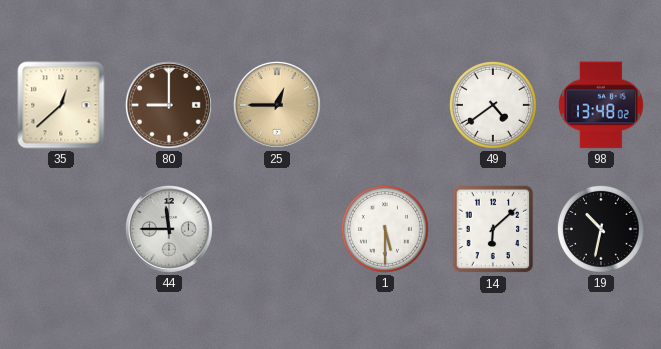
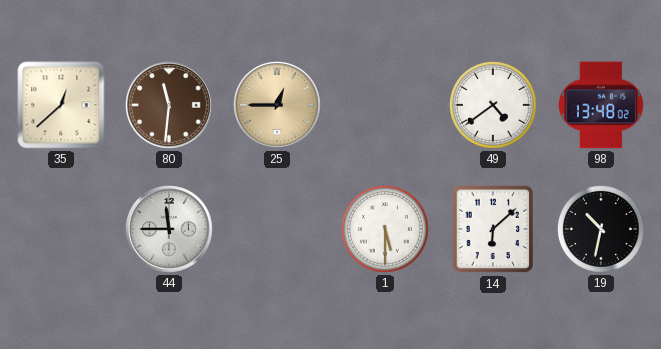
80: 9:00 -> 11:31
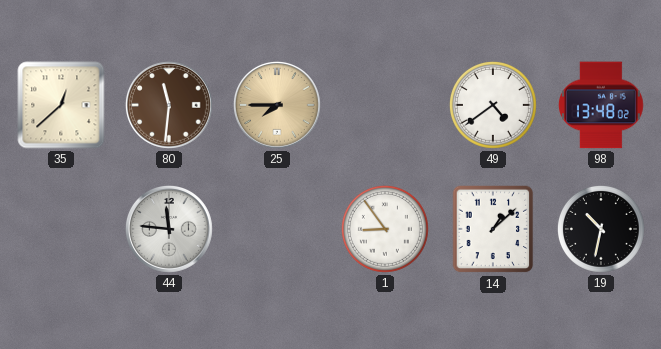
25: 12:45 -> 7:45
44: 11:45 -> 11:46
1: 5:30 -> 8:54
14: 6:08 -> 1:08
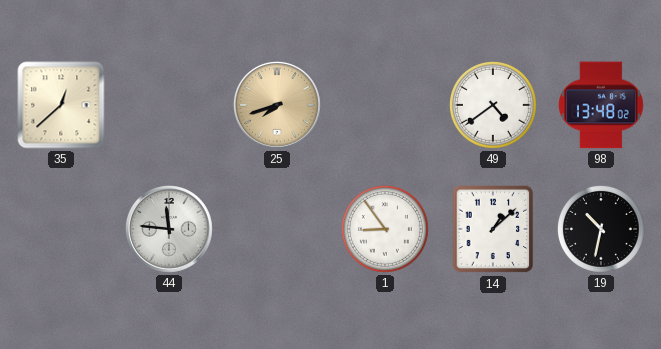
80: 11:31 -> none
25: 7:45 -> 7:42
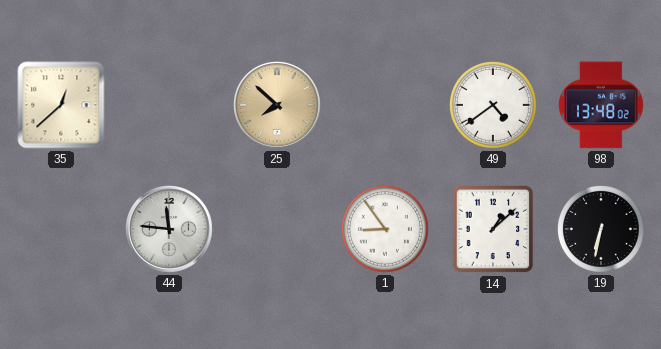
25: 7:42 -> 7:52
19: 10:32 -> 6:32
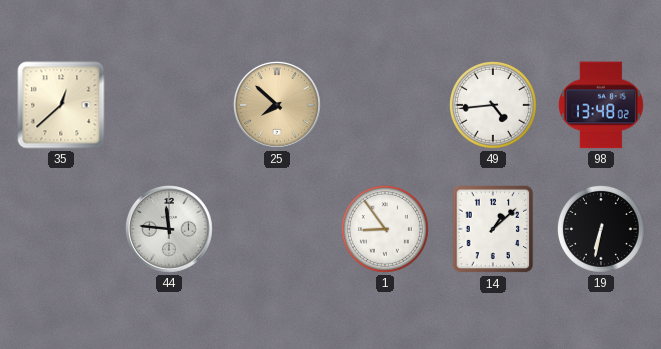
49: 4:39 -> 4:44
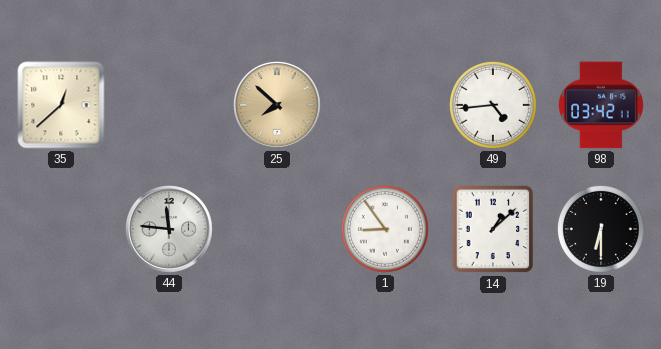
98: 13:48 -> 03:42
19: 6:32 -> 6:30
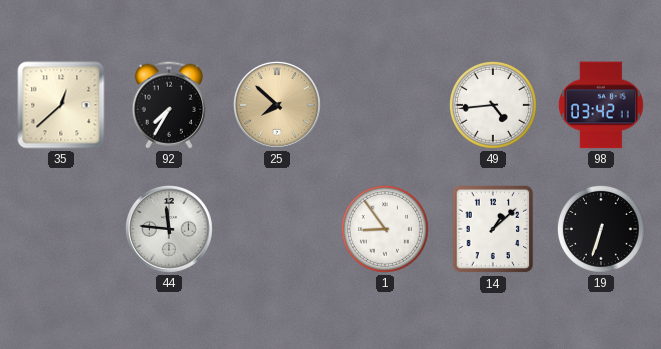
92: none -> 7:35
19: 6:30 -> 6:33
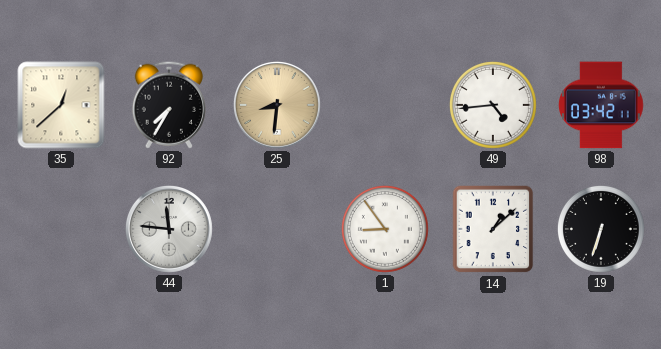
25: 7:52 -> 8:31
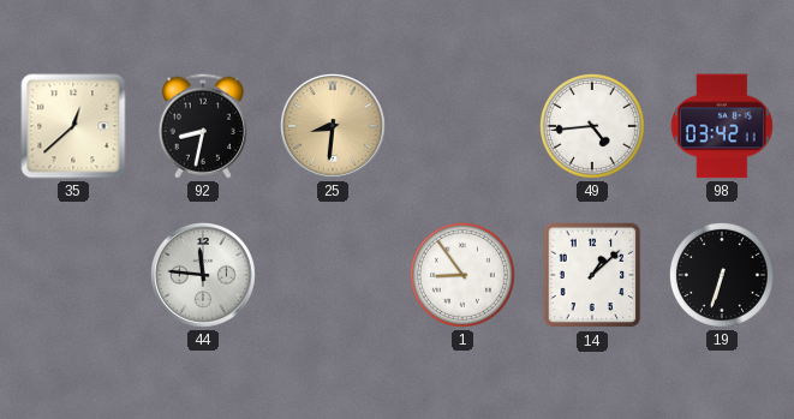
92: 7:35 -> 8:32
